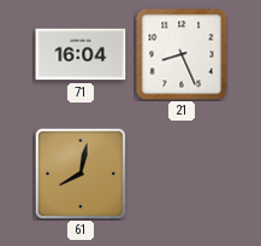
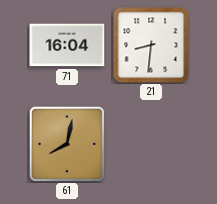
21: 8:26 -> 8:31
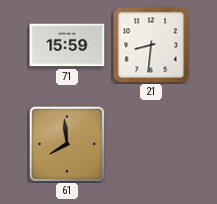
71: 16:04 -> 15:59
61: 8:02 -> 7:59
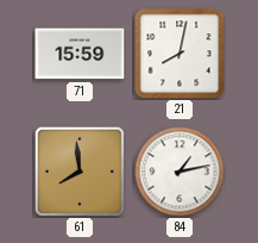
21: 8:31 -> 8:02
84: none -> 1:13
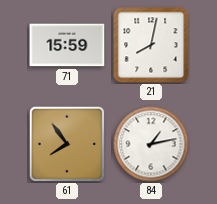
61: 7:59 -> 7:54
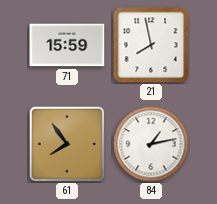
21: 8:02 -> 7:58
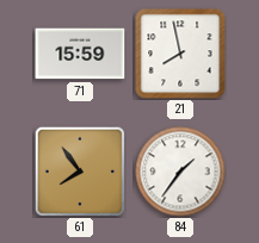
84: 1:13 -> 1:36
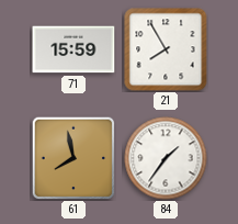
21: 7:58 -> 7:55
61: 7:54 -> 7:58
